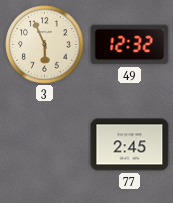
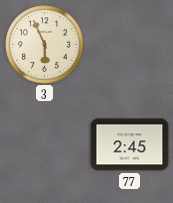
49: 12:32 -> none
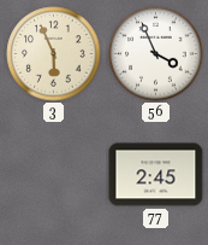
56: none -> 3:56
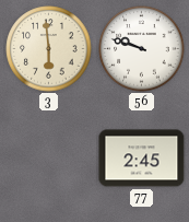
3: 5:56 -> 5:59
56: 3:56 -> 9:48
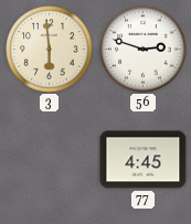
56: 9:48 -> 2:48
77: 2:45 -> 4:45
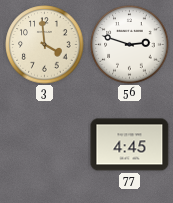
3: 5:59 -> 3:59
